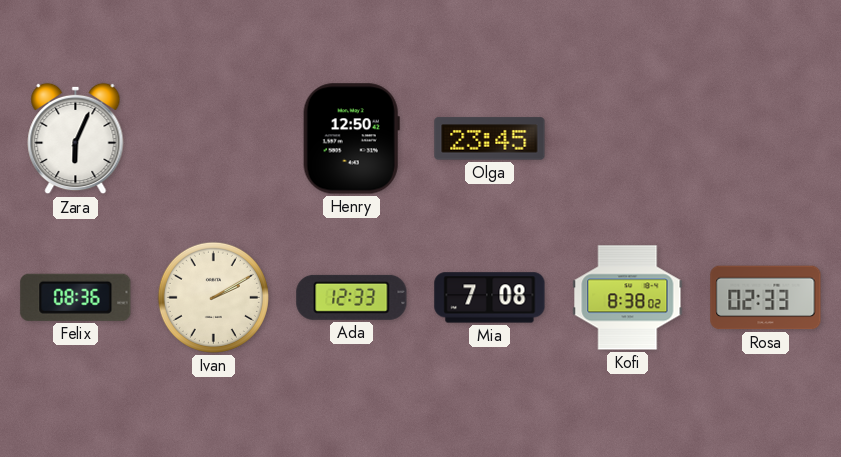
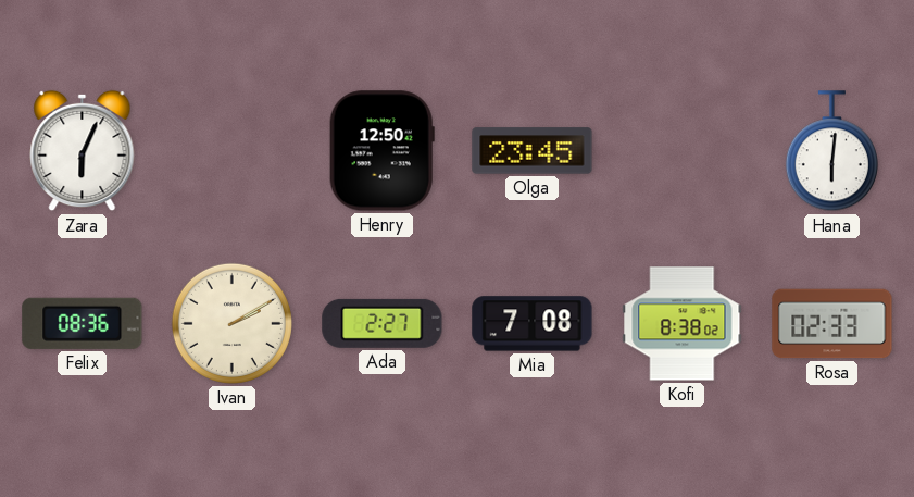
Hana: none -> 6:01
Ada: 12:33 -> 2:27
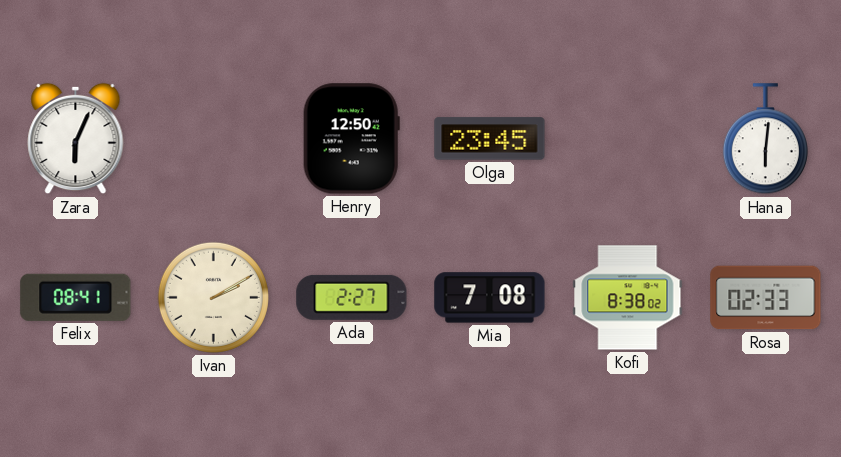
Felix: 08:36 -> 08:41
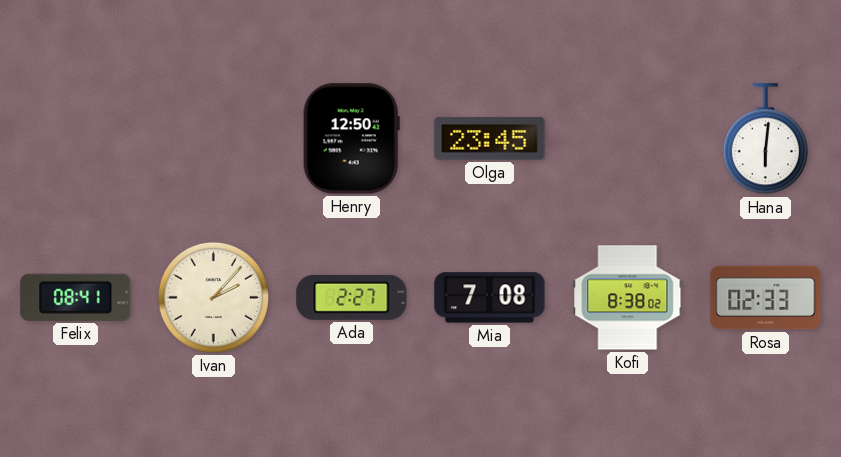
Zara: 6:04 -> none
Ivan: 2:10 -> 2:07
